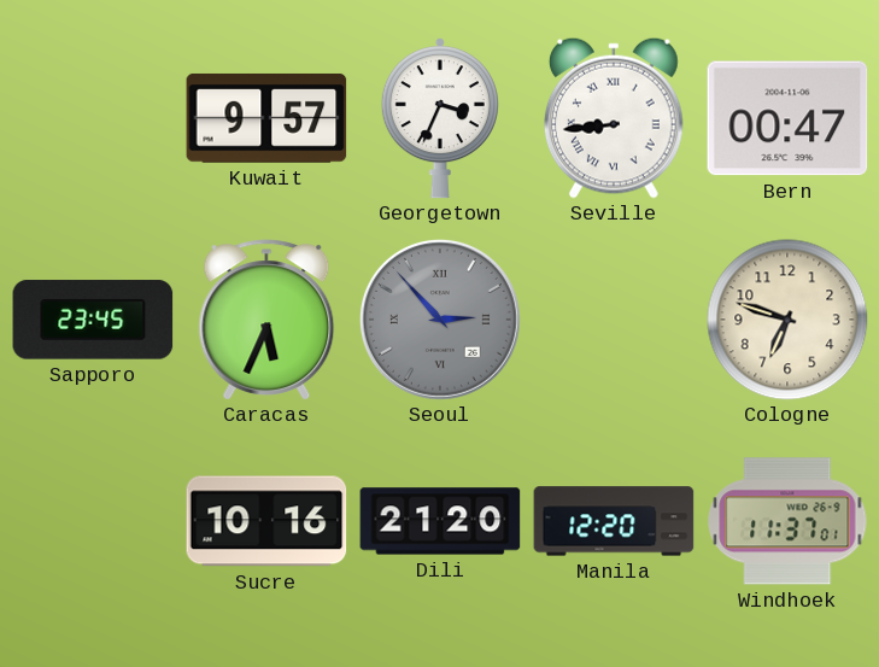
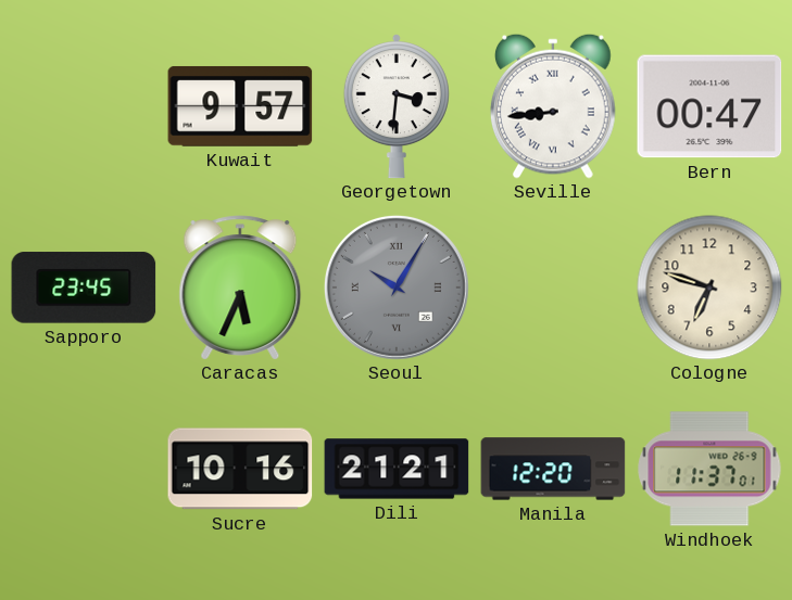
Georgetown: 3:34 -> 3:31
Seoul: 2:53 -> 10:05
Dili: 21:20 -> 21:21
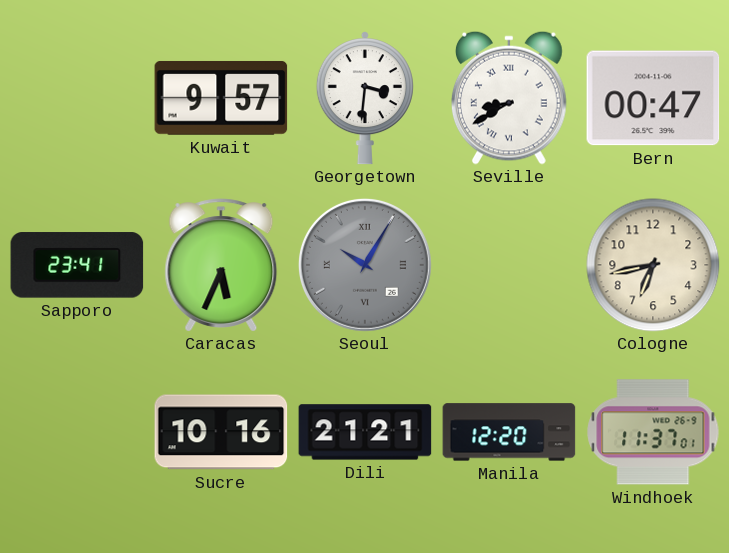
Seville: 8:44 -> 8:40
Sapporo: 23:45 -> 23:41
Cologne: 6:48 -> 6:43
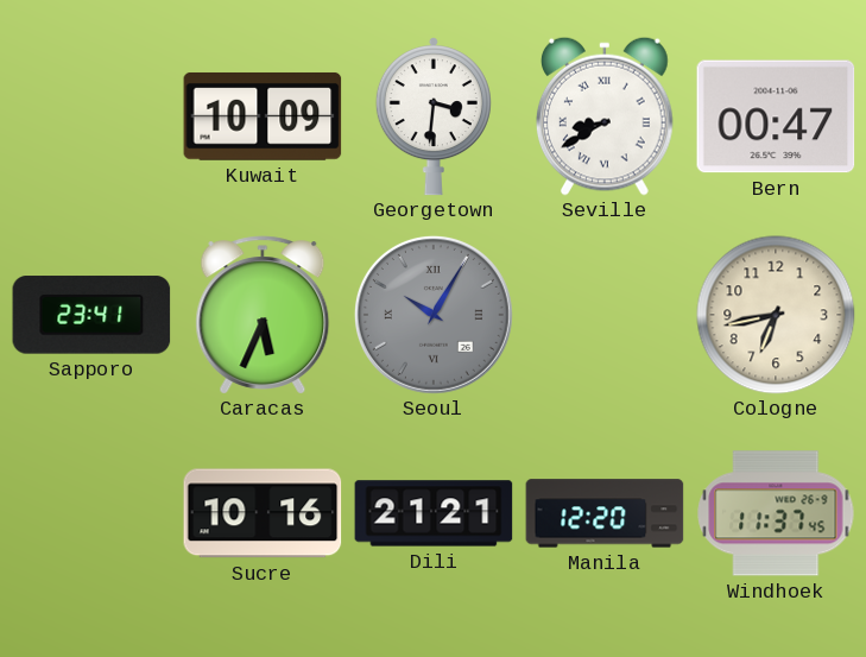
Kuwait: 9:57 -> 10:09
Windhoek: 11:37:01 -> 11:37:45
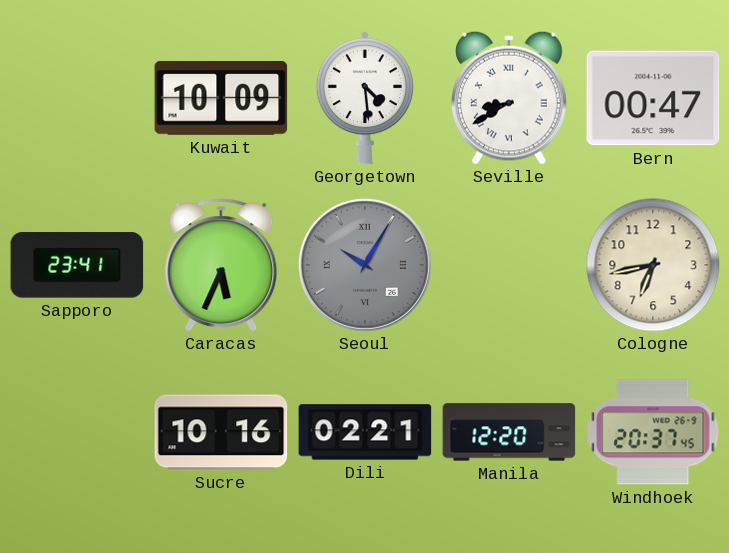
Georgetown: 3:31 -> 4:29
Dili: 21:21 -> 02:21
Windhoek: 11:37 -> 20:37
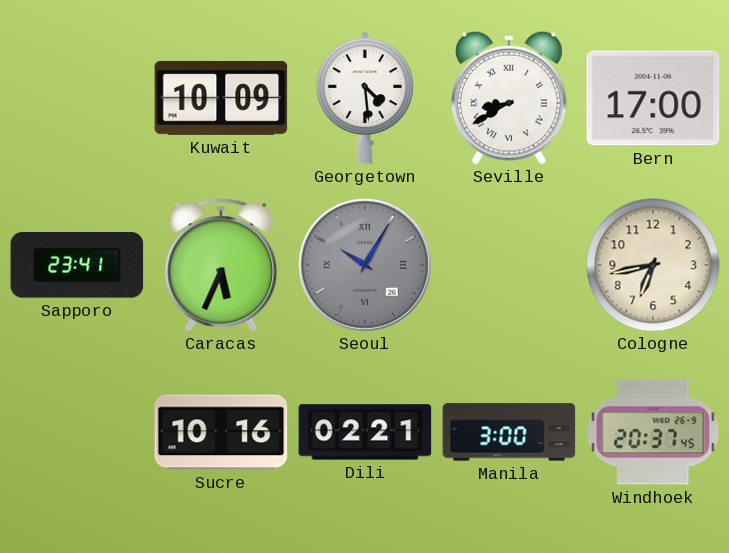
Bern: 00:47 -> 17:00
Manila: 12:20 -> 3:00
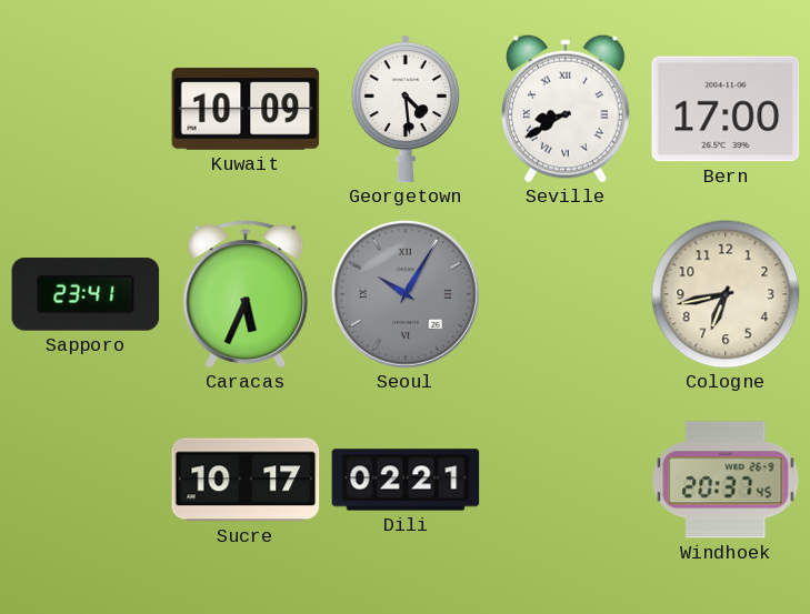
Sucre: 10:16 -> 10:17
Manila: 3:00 -> none
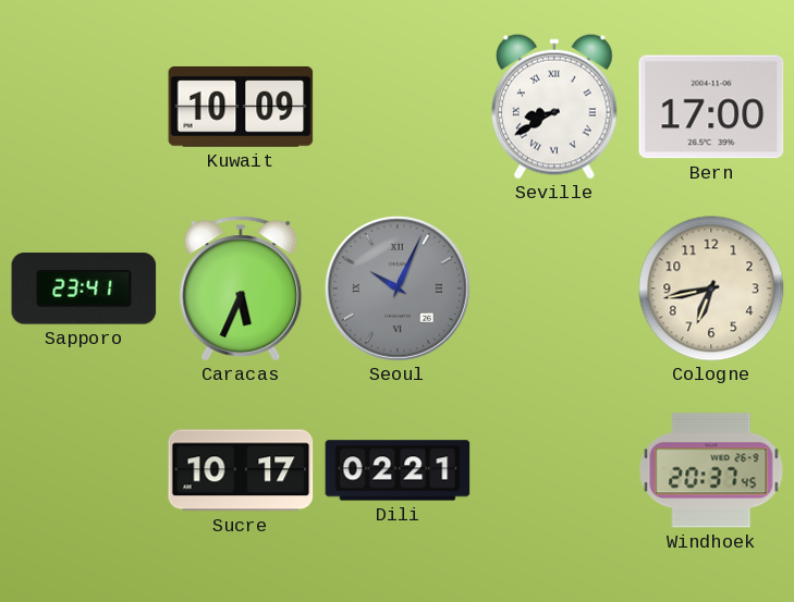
Georgetown: 4:29 -> none
Seoul: 10:05 -> 10:04
